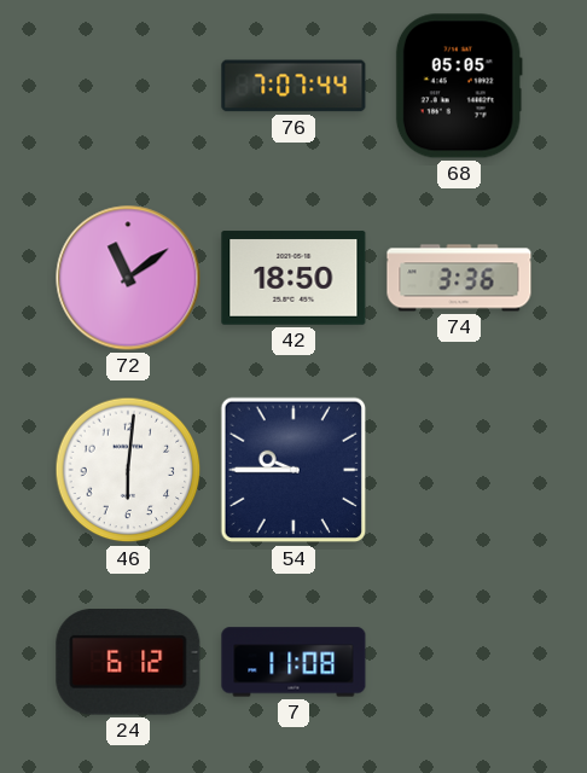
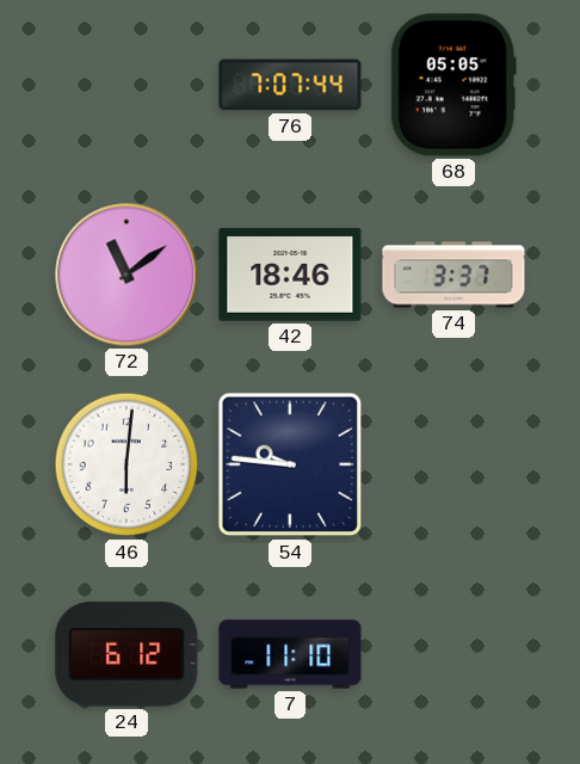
42: 18:50 -> 18:46
74: 3:36 -> 3:37
54: 9:45 -> 9:46
7: 11:08 -> 11:10
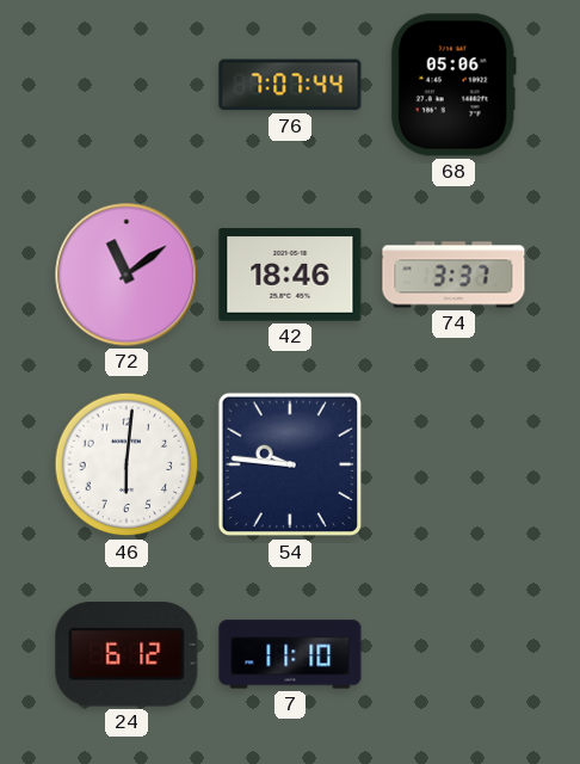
68: 05:05 -> 05:06
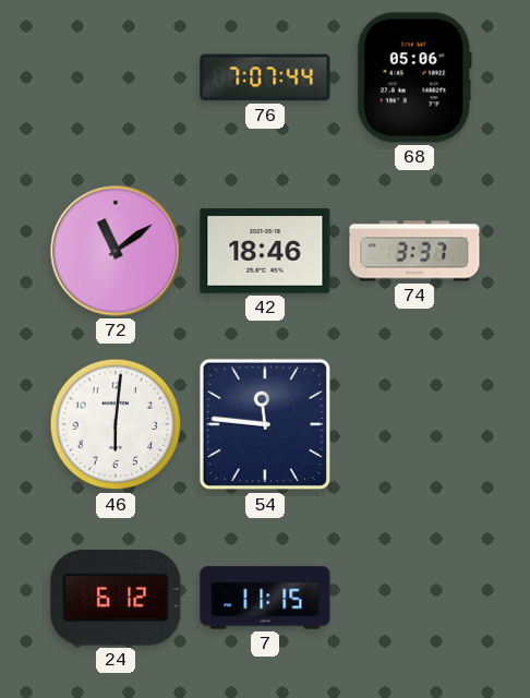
54: 9:46 -> 11:46
7: 11:10 -> 11:15
